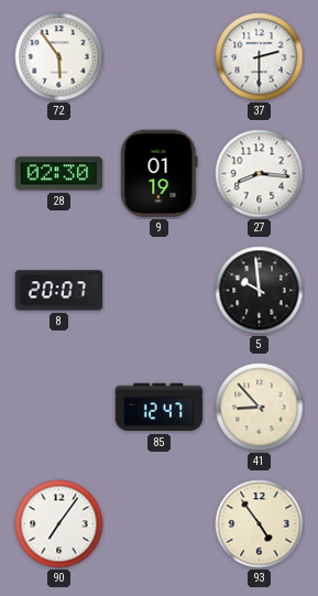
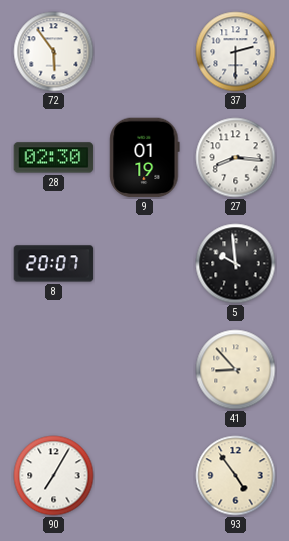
85: 12:47 -> none
90: 7:06 -> 7:05
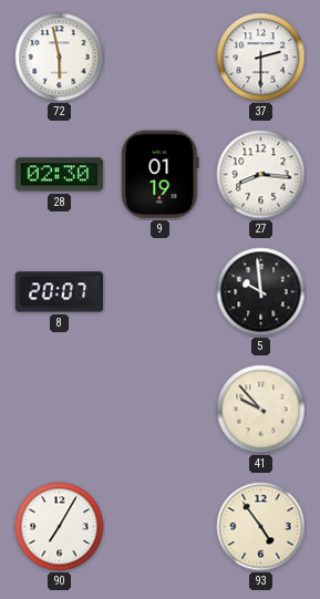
72: 5:54 -> 5:58
41: 8:53 -> 9:53
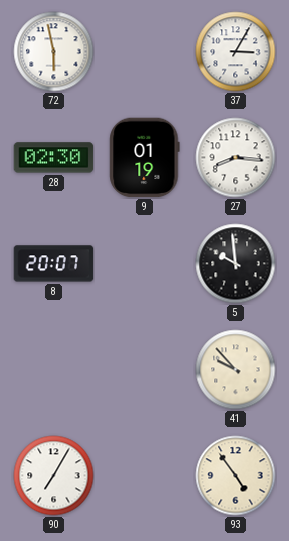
37: 2:30 -> 3:05
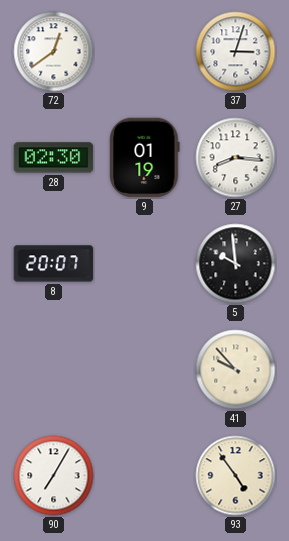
72: 5:58 -> 12:39
37: 3:05 -> 3:03
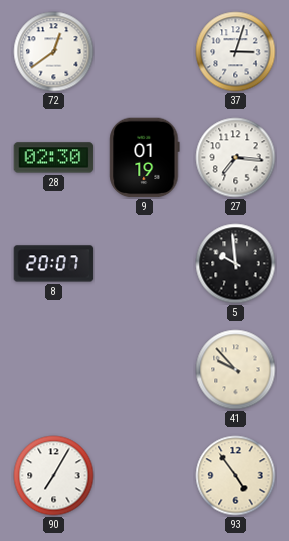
27: 8:16 -> 7:16
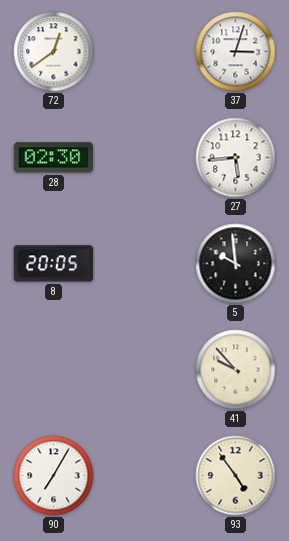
9: 01:19 -> none
27: 7:16 -> 5:44
8: 20:07 -> 20:05
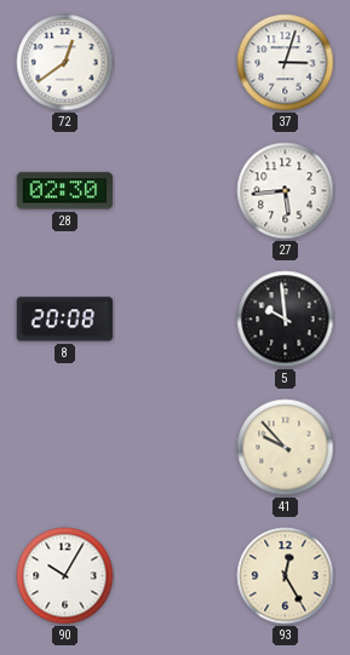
8: 20:05 -> 20:08
90: 7:05 -> 10:05
93: 4:54 -> 12:25
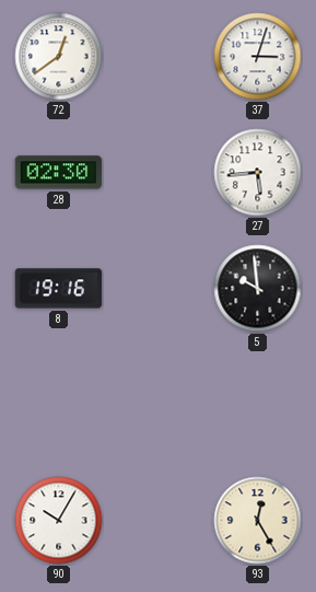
8: 20:08 -> 19:16
41: 9:53 -> none
